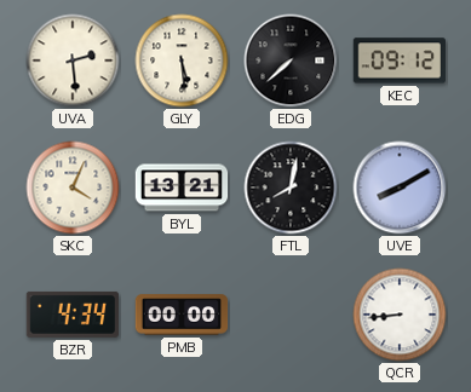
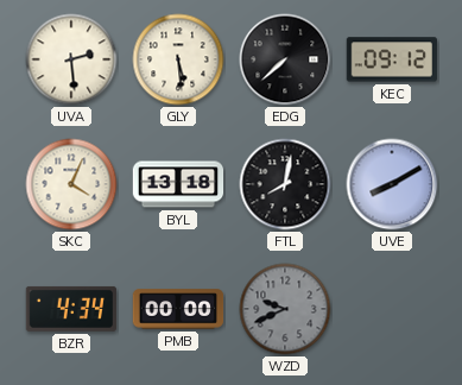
BYL: 13:21 -> 13:18
WZD: none -> 9:41
QCR: 8:44 -> none
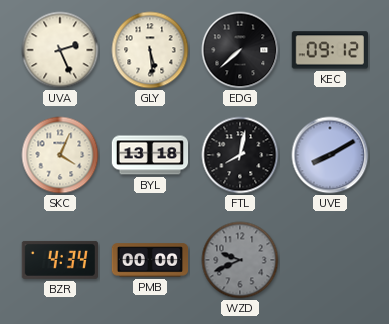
UVA: 2:29 -> 2:26
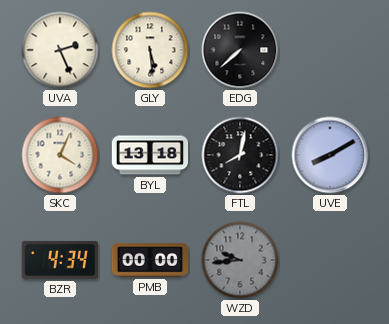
KEC: 09:12 -> none
WZD: 9:41 -> 9:44
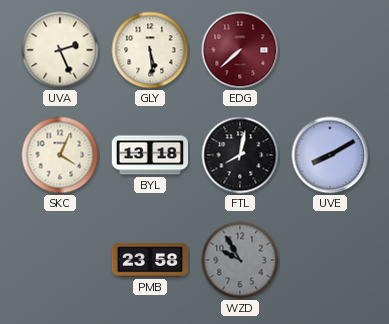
EDG dial: black -> burgundy
BZR: 4:34 -> none
PMB: 00:00 -> 23:58
WZD: 9:44 -> 9:55
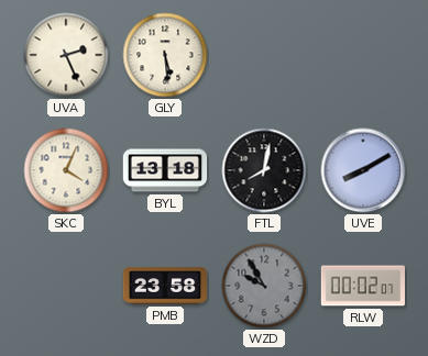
EDG: 7:38 -> none
RLW: none -> 00:02
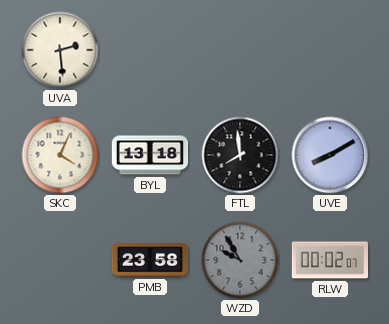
UVA: 2:26 -> 2:29
GLY: 5:29 -> none
FTL: 8:02 -> 7:59
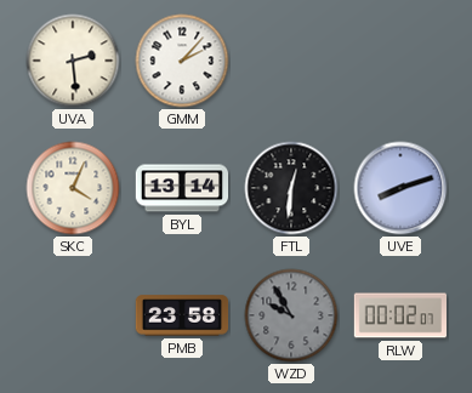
GMM: none -> 2:07
BYL: 13:18 -> 13:14
FTL: 7:59 -> 12:31
UVE: 8:10 -> 8:12
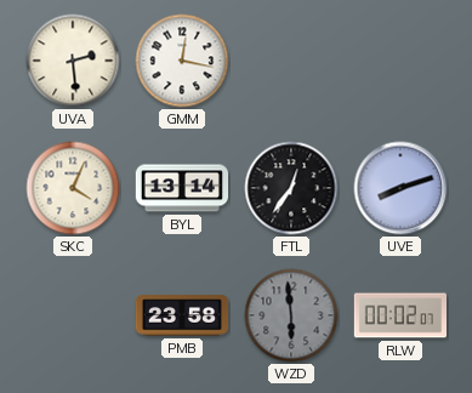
GMM: 2:07 -> 12:17
FTL: 12:31 -> 12:36
WZD: 9:55 -> 5:59
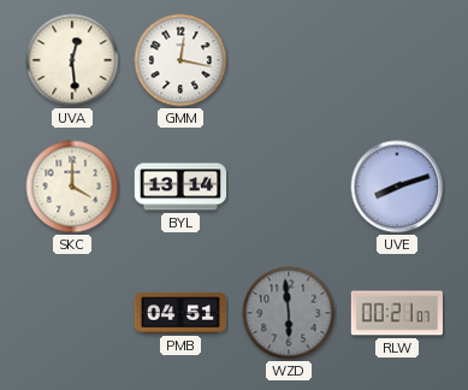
UVA: 2:29 -> 12:29
SKC: 4:04 -> 4:00
FTL: 12:36 -> none
PMB: 23:58 -> 04:51
RLW: 00:02 -> 00:21
